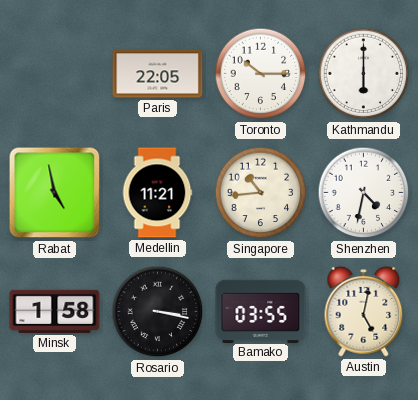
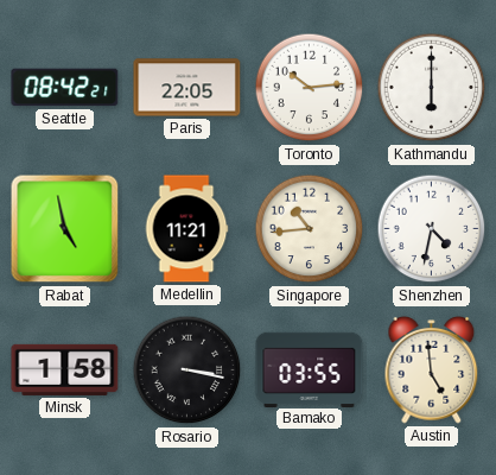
Seattle: none -> 08:42
Toronto: 10:15 -> 10:14
Austin: 5:02 -> 4:59
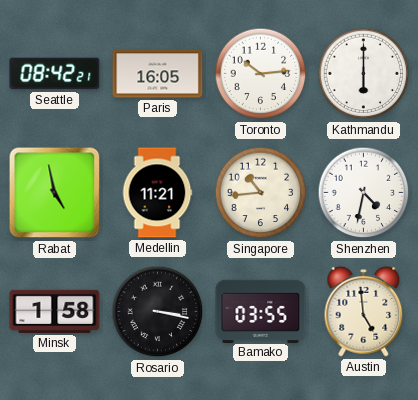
Paris: 22:05 -> 16:05
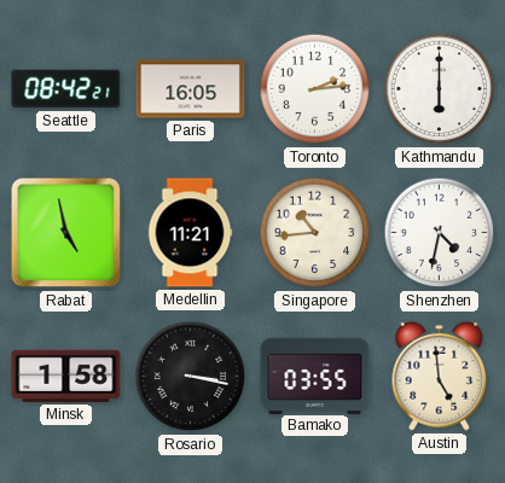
Toronto: 10:14 -> 2:14
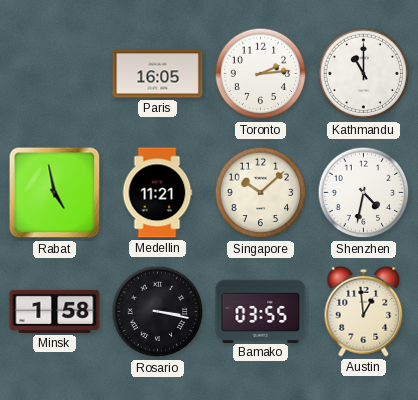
Seattle: 08:42 -> none
Kathmandu: 6:00 -> 11:00
Singapore: 10:44 -> 10:08
Austin: 4:59 -> 12:59
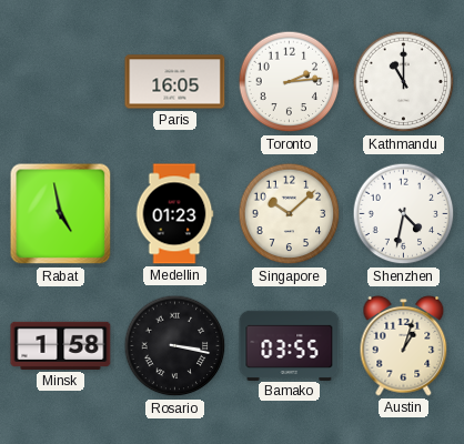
Medellin: 11:21 -> 01:23
Austin: 12:59 -> 1:03
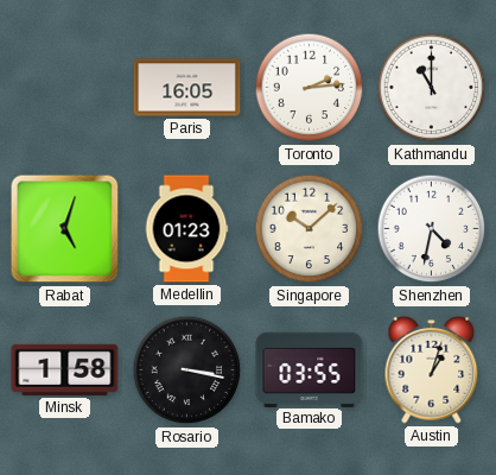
Rabat: 4:58 -> 5:03
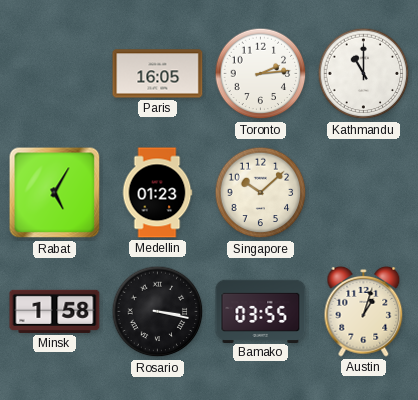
Rabat: 5:03 -> 5:05
Shenzhen: 4:32 -> none
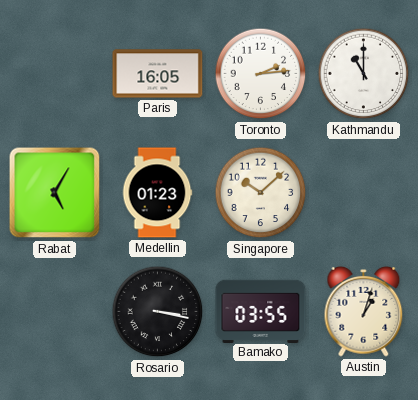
Minsk: 1:58 -> none
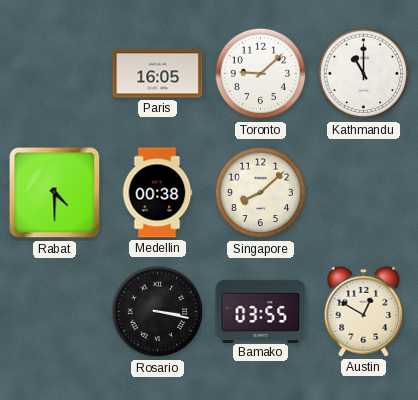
Toronto: 2:14 -> 9:08
Rabat: 5:05 -> 4:30
Medellin: 01:23 -> 00:38
Singapore: 10:08 -> 8:08
Austin: 1:03 -> 12:50
